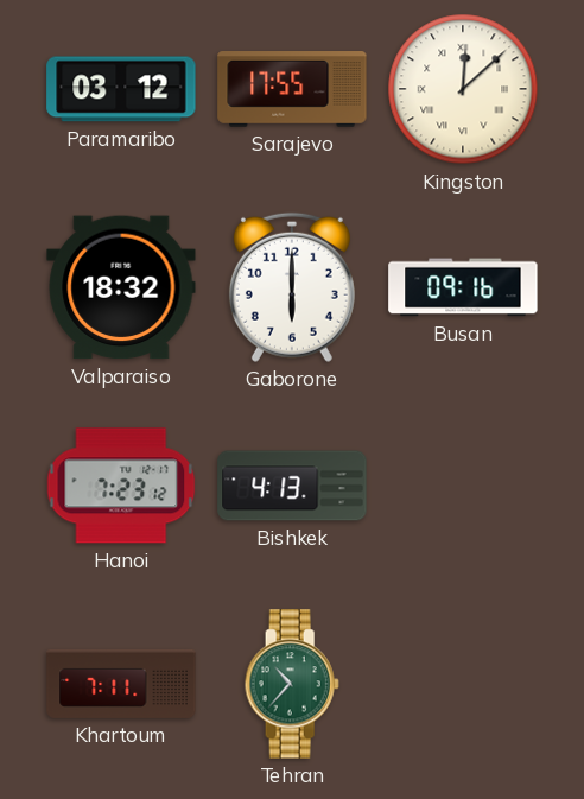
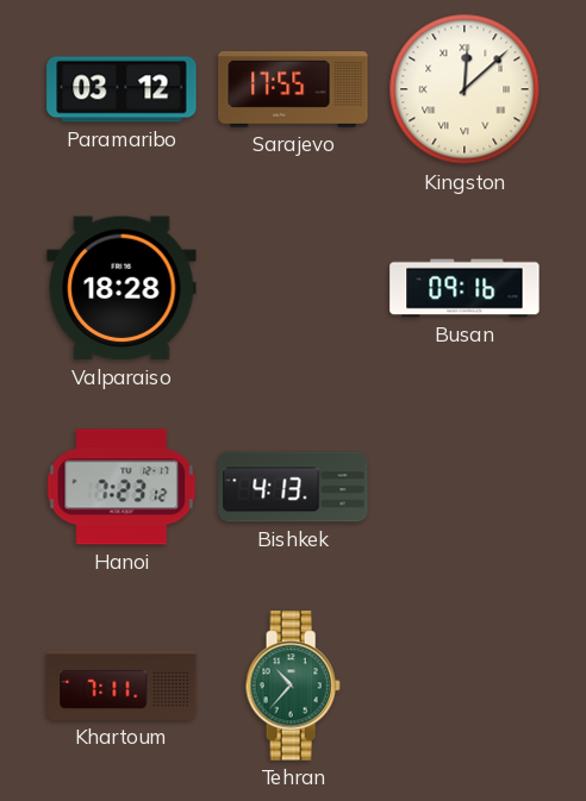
Valparaiso: 18:32 -> 18:28
Gaborone: 6:00 -> none
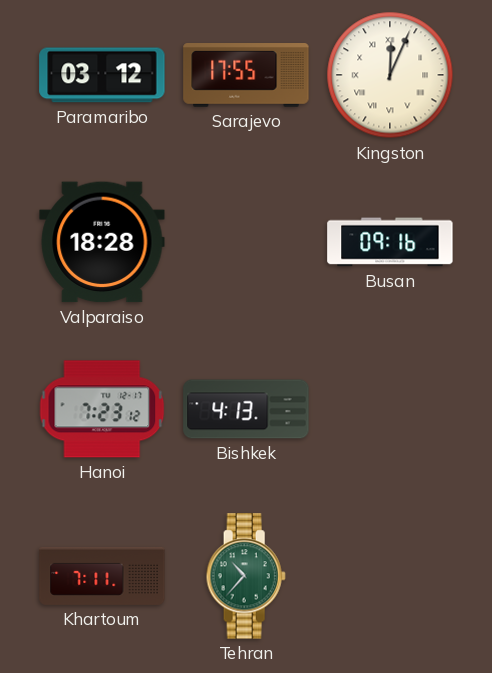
Kingston: 12:08 -> 12:04
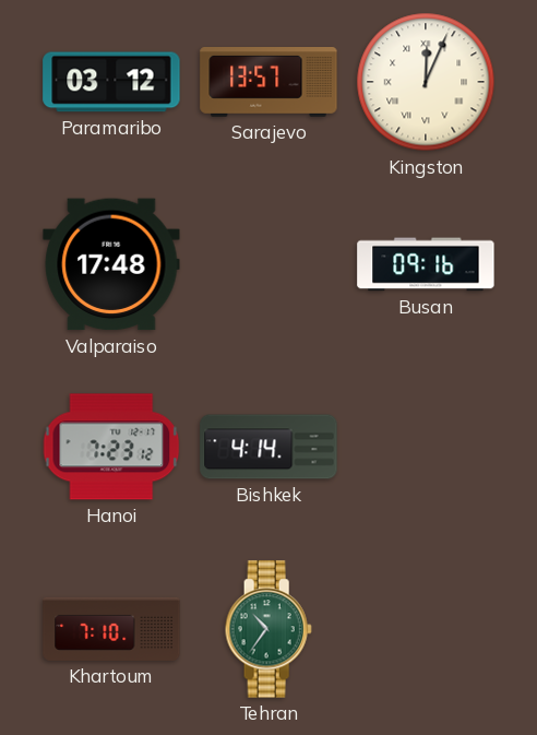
Sarajevo: 17:55 -> 13:57
Valparaiso: 18:28 -> 17:48
Bishkek: 4:13 -> 4:14
Khartoum: 7:11 -> 7:10
Tehran: 10:37 -> 10:36
